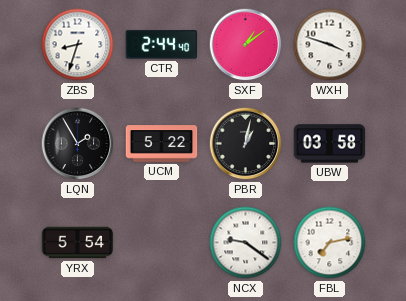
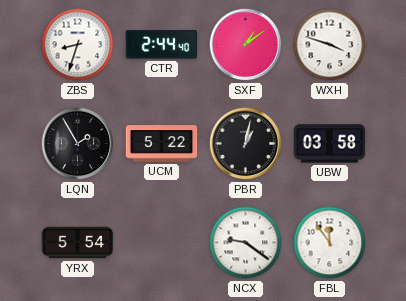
FBL: 7:13 -> 11:54
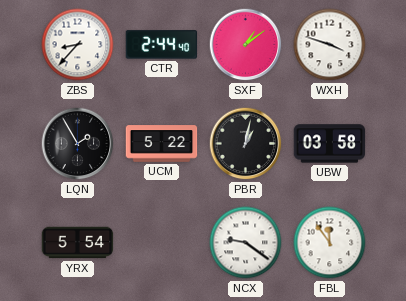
ZBS: 8:33 -> 8:37
